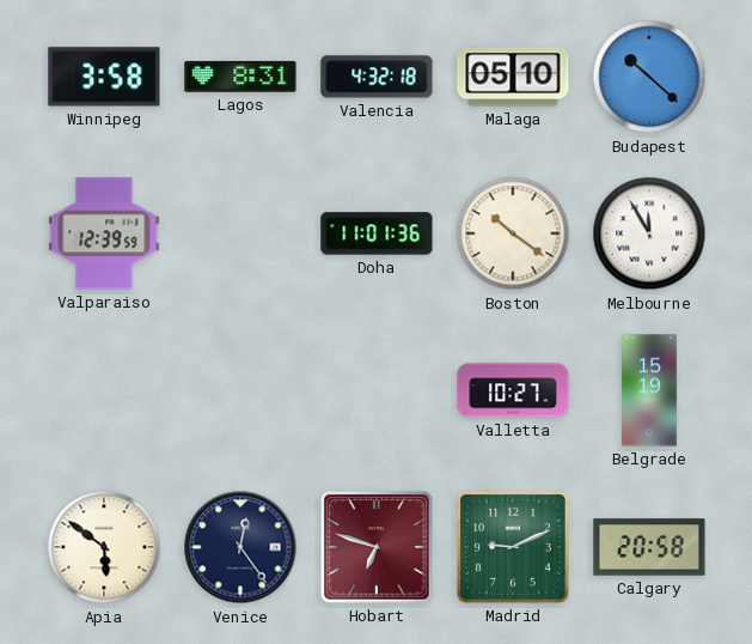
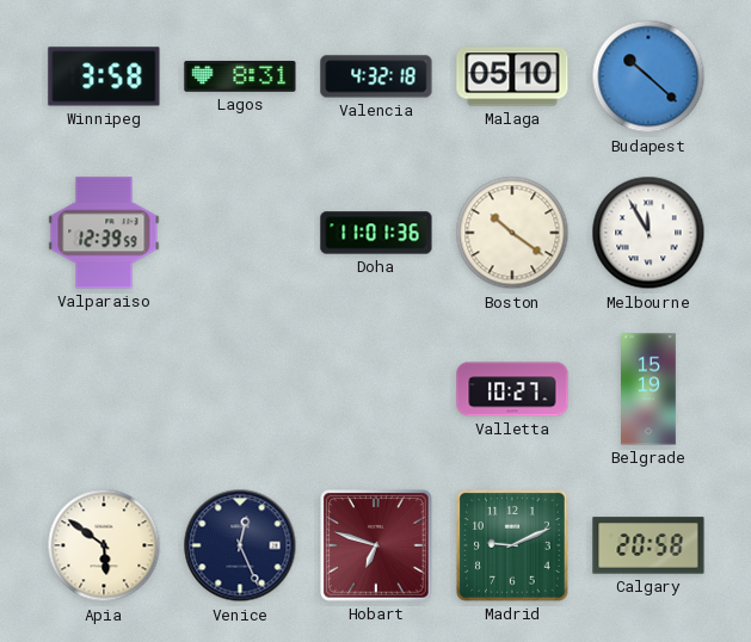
Venice: 12:24 -> 12:26
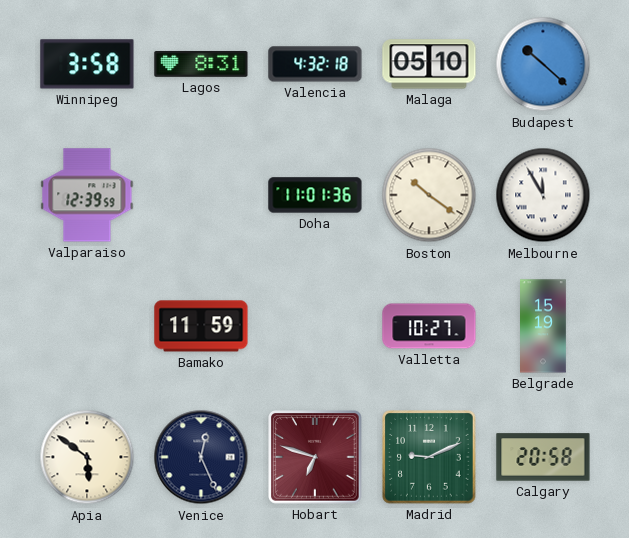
Bamako: none -> 11:59
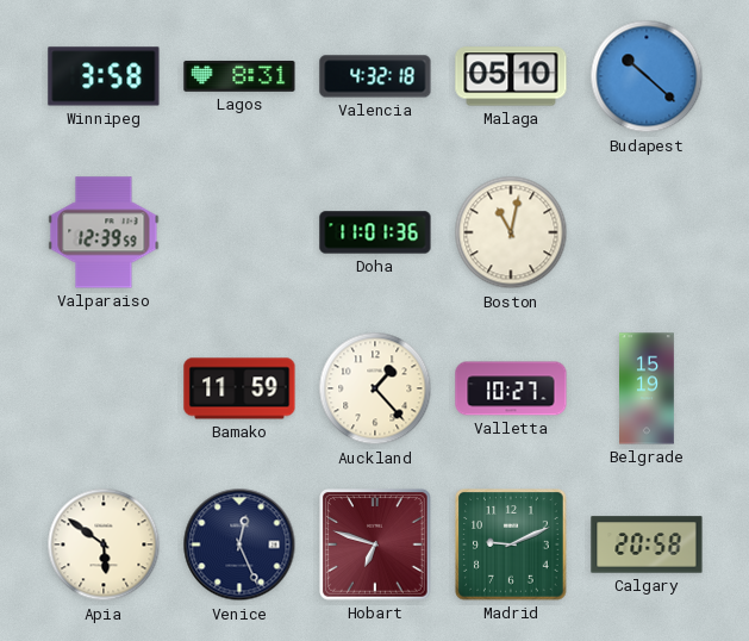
Boston: 10:21 -> 11:02
Melbourne: 11:55 -> none
Auckland: none -> 1:23
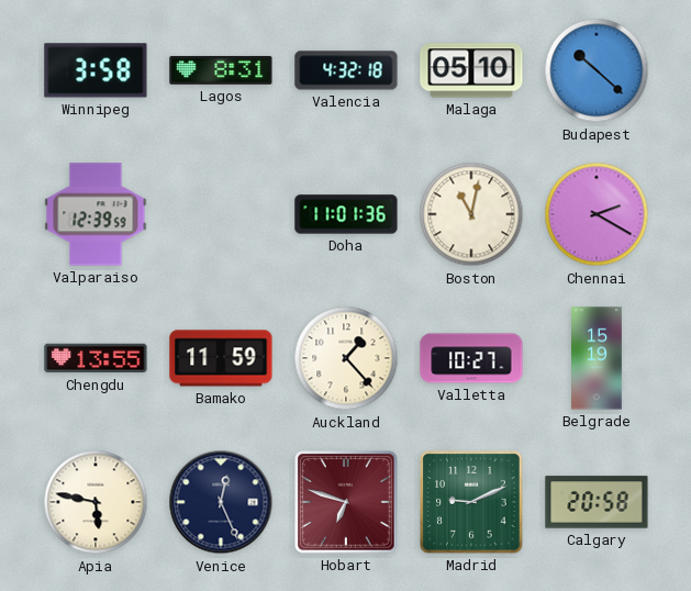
Chennai: none -> 2:20
Chengdu: none -> 13:55
Apia: 5:51 -> 5:47
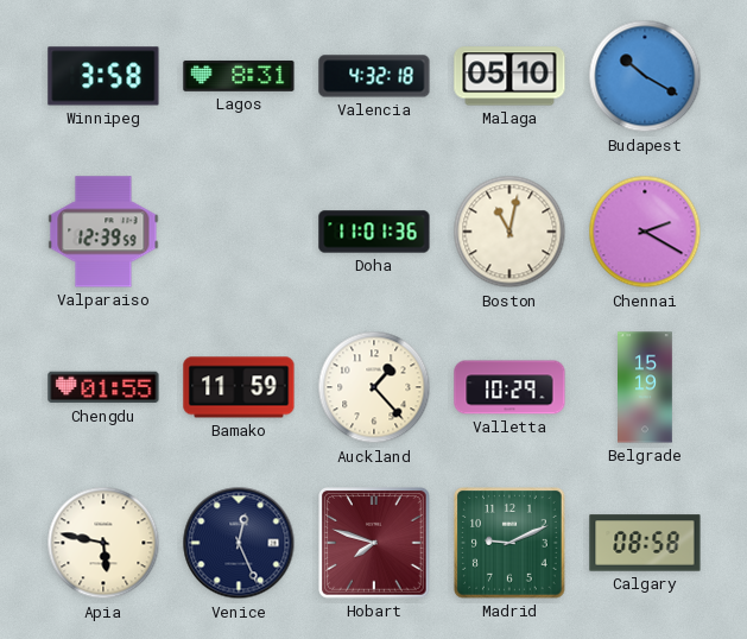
Budapest: 10:22 -> 10:20
Chengdu: 13:55 -> 01:55
Valletta: 10:27 -> 10:29
Hobart: 6:48 -> 7:48
Calgary: 20:58 -> 08:58
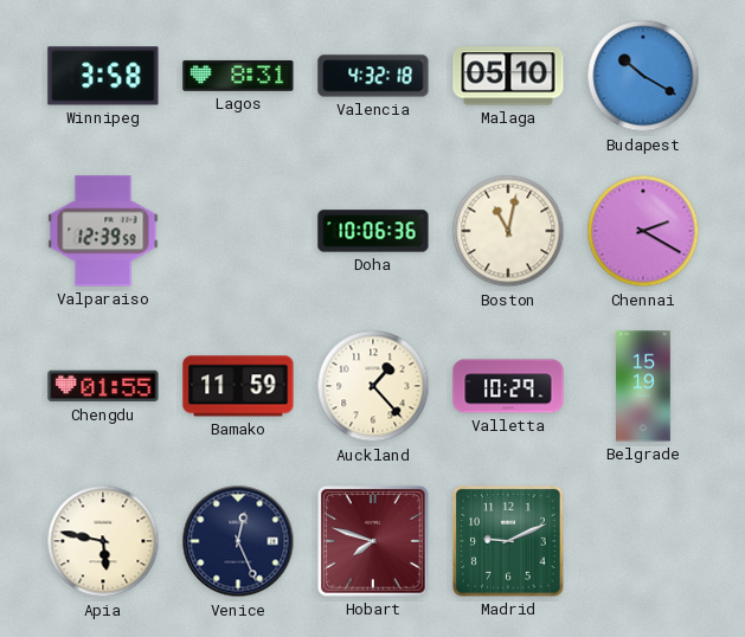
Doha: 11:01 -> 10:06
Calgary: 08:58 -> none
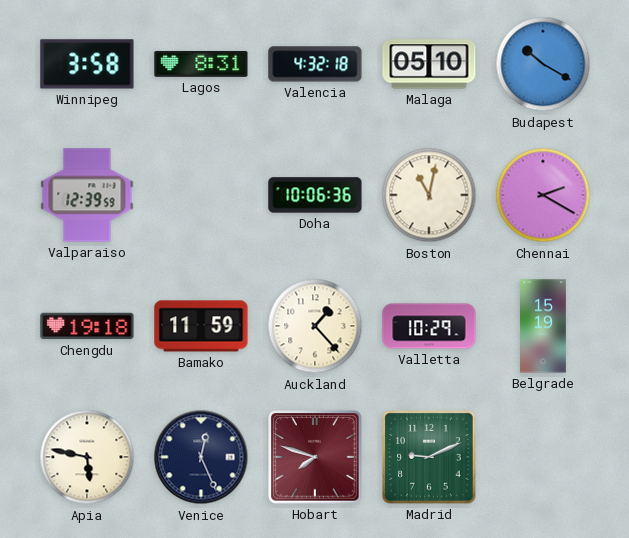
Chengdu: 01:55 -> 19:18
